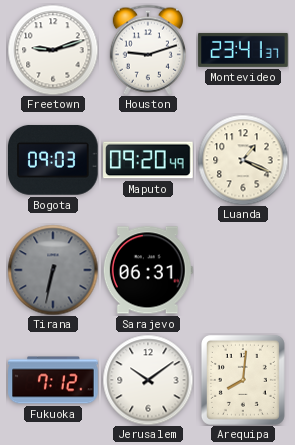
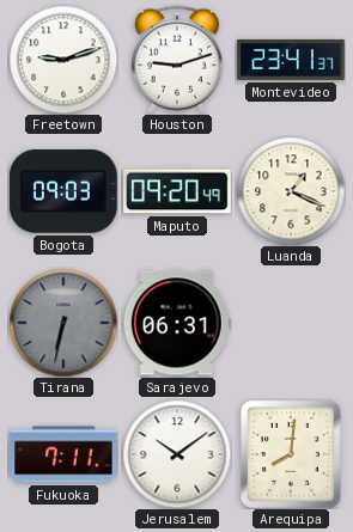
Fukuoka: 7:12 -> 7:11
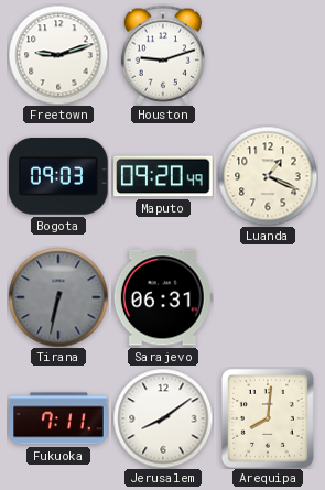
Montevideo: 23:41 -> none
Jerusalem: 10:09 -> 8:09
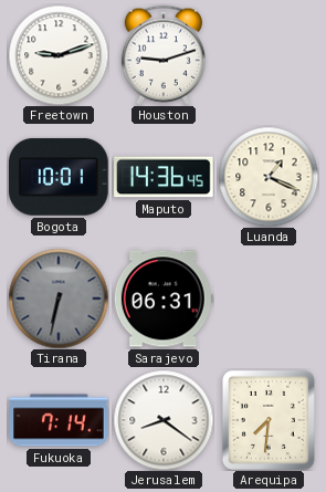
Bogota: 09:03 -> 10:01
Maputo: 09:20 -> 14:36
Fukuoka: 7:11 -> 7:14
Jerusalem: 8:09 -> 8:21
Arequipa: 8:01 -> 7:31
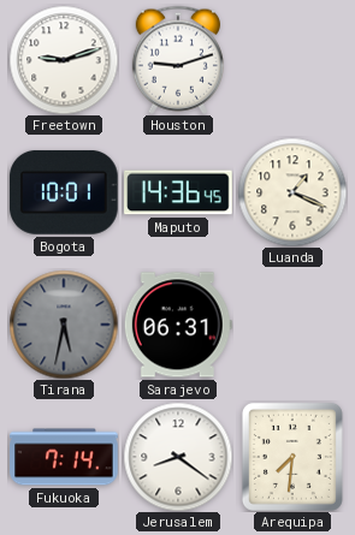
Tirana: 6:32 -> 5:32
